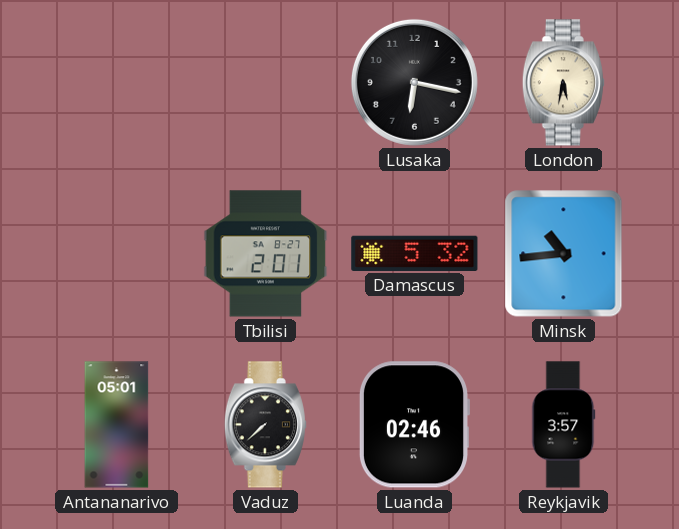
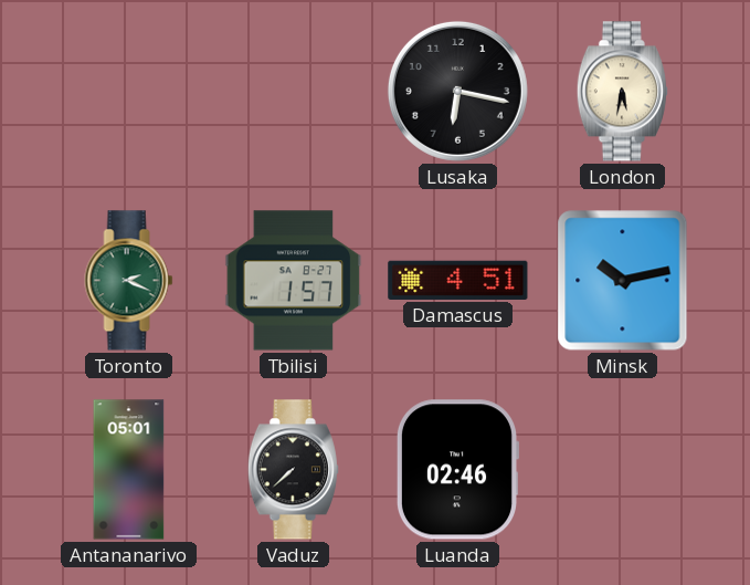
Toronto: none -> 2:19
Tbilisi: 2:01 -> 1:57
Damascus: 5:32 -> 4:51
Minsk: 10:44 -> 10:13
Reykjavik: 3:57 -> none
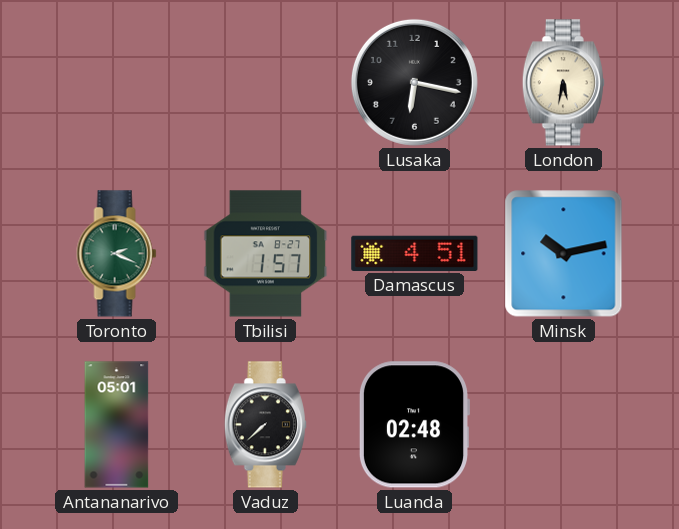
Luanda: 02:46 -> 02:48
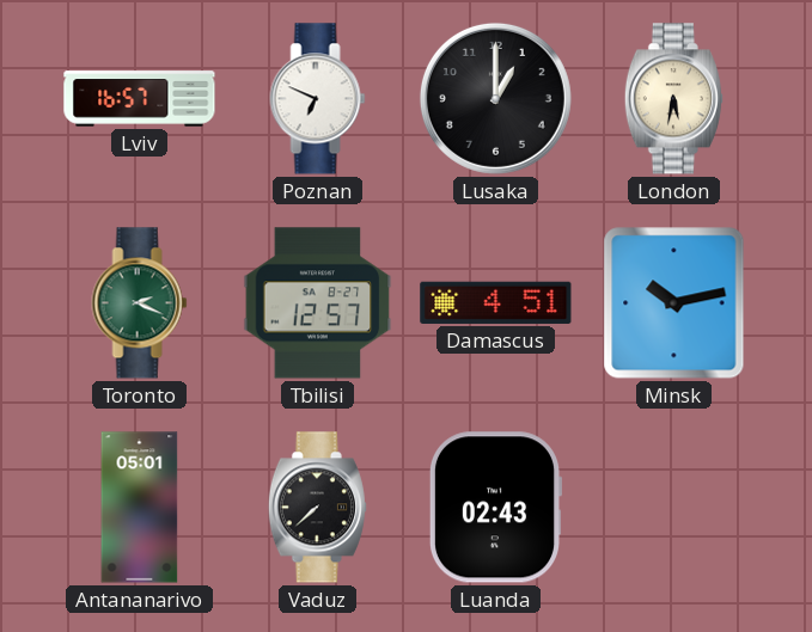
Lviv: none -> 16:57
Poznan: none -> 6:49
Lusaka: 6:17 -> 1:00
Tbilisi: 1:57 -> 12:57
Luanda: 02:48 -> 02:43
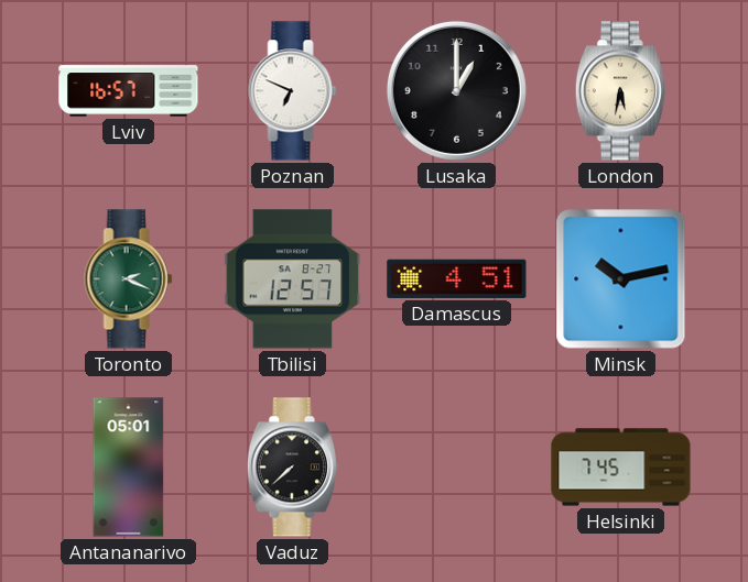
Luanda: 02:43 -> none
Helsinki: none -> 7:45
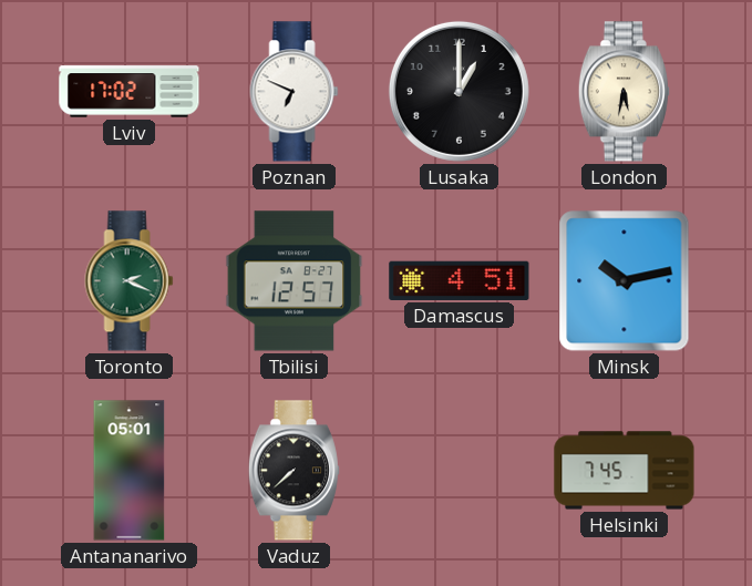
Lviv: 16:57 -> 17:02
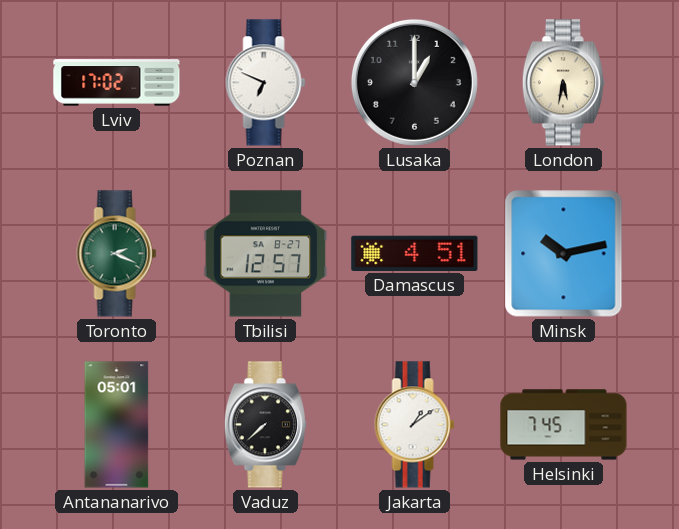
Jakarta: none -> 1:09
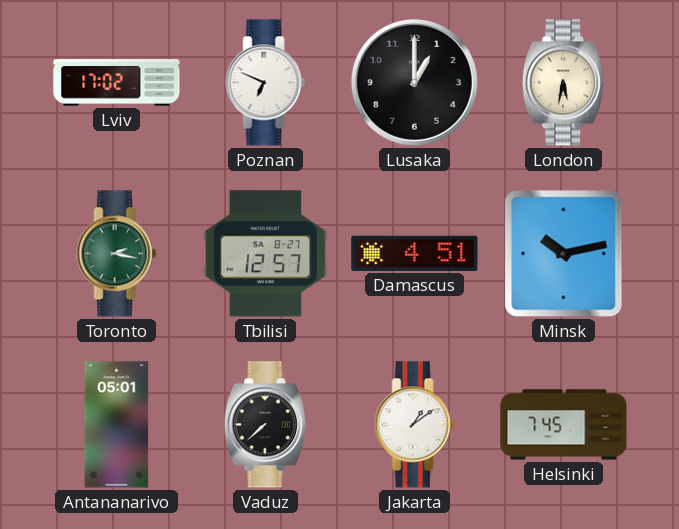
Toronto: 2:19 -> 2:17
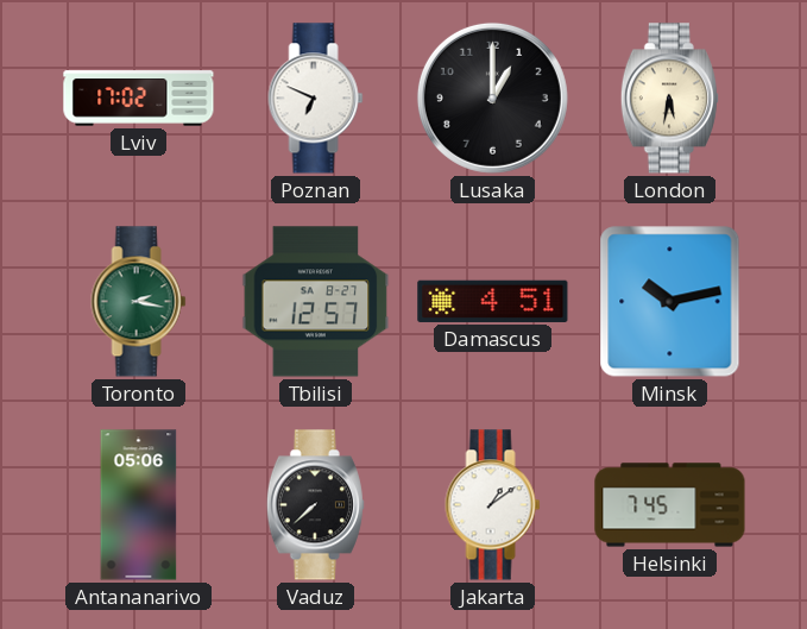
Antananarivo: 05:01 -> 05:06
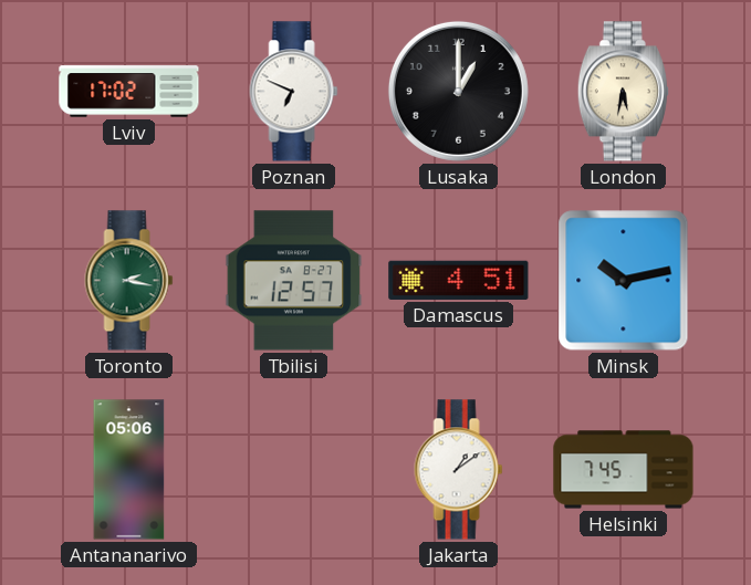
Vaduz: 7:38 -> none
